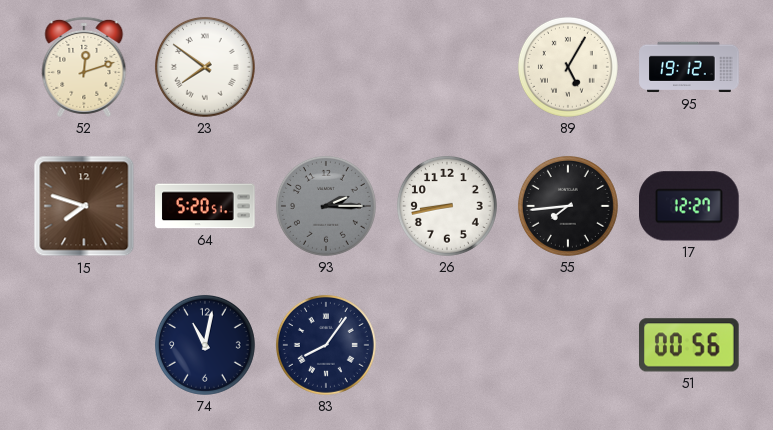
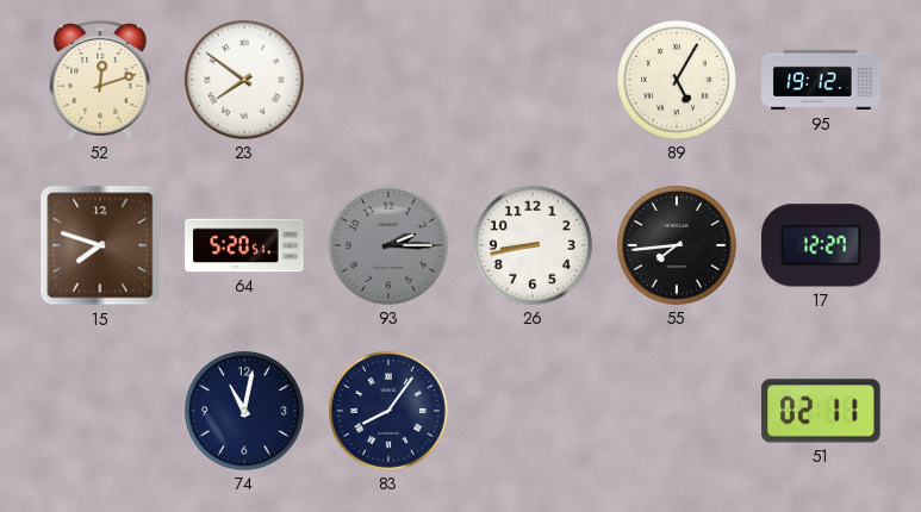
51: 00:56 -> 02:11
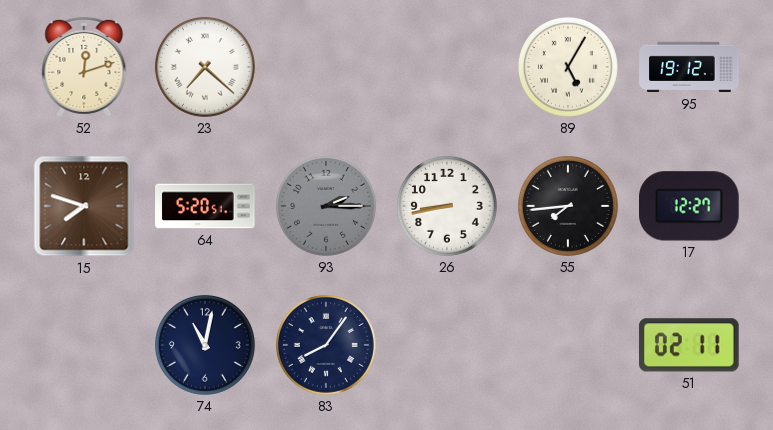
23: 7:51 -> 7:22
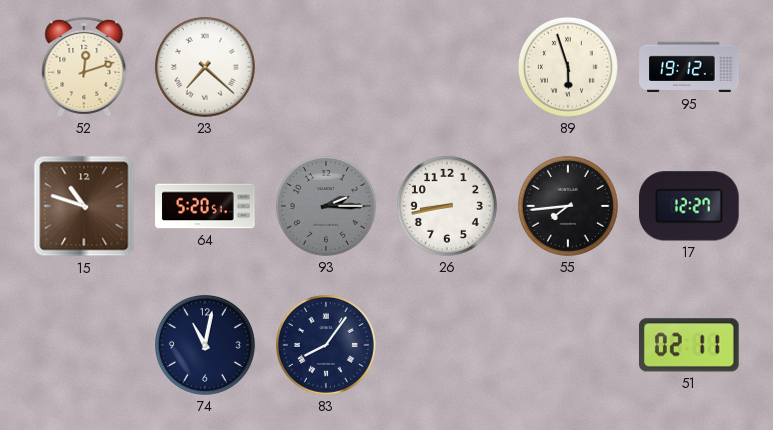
89: 5:05 -> 5:57
15: 7:48 -> 10:48
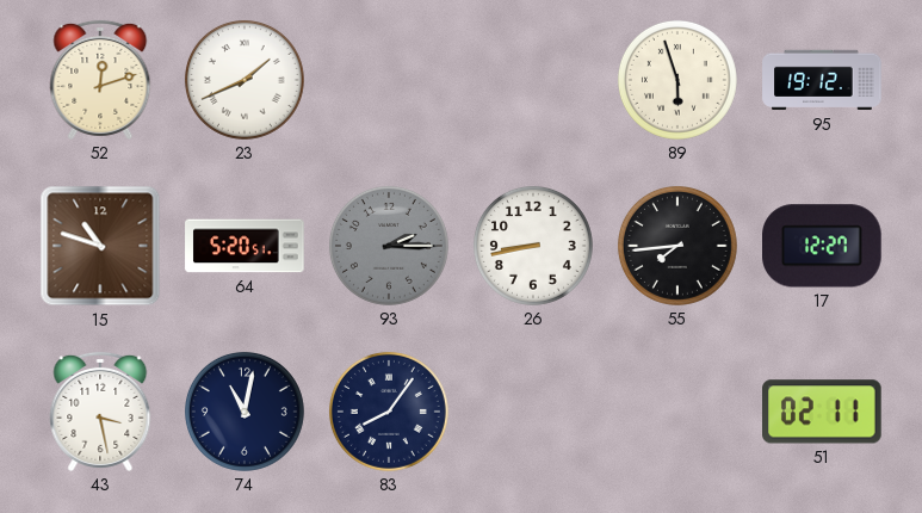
23: 7:22 -> 1:41
43: none -> 3:28
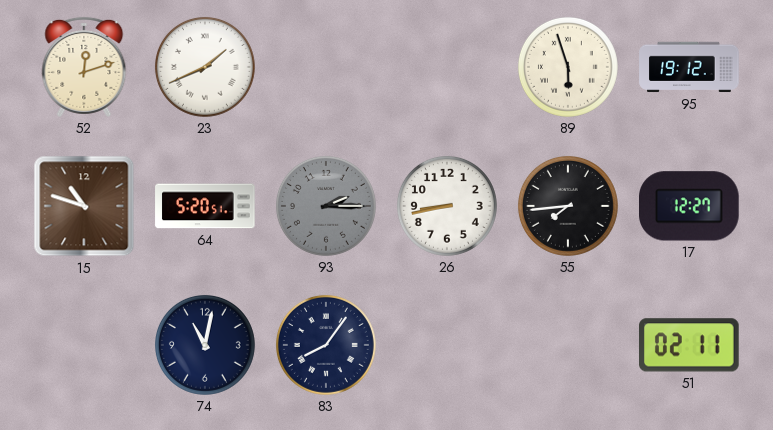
43: 3:28 -> none
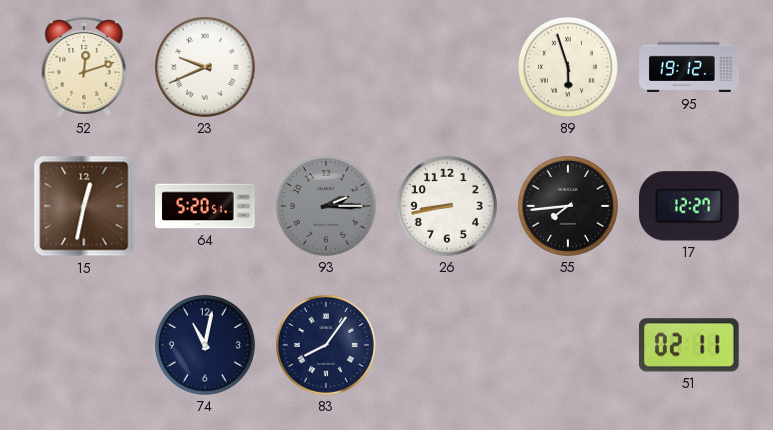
23: 1:41 -> 9:41
15: 10:48 -> 12:32
